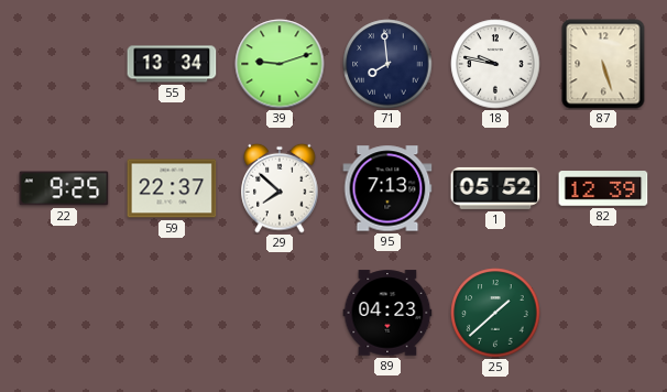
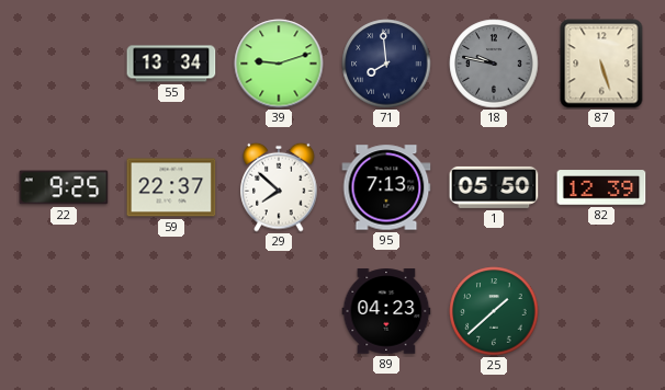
18 dial: white -> grey
1: 05:52 -> 05:50
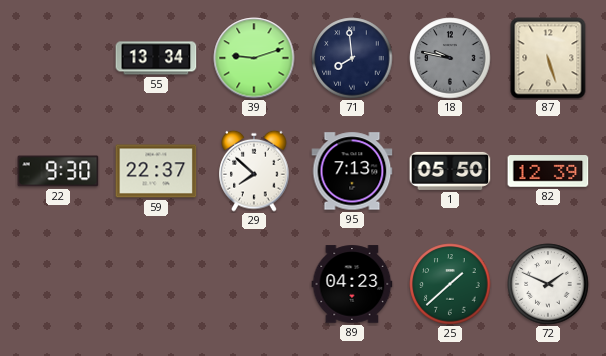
22: 9:25 -> 9:30
72: none -> 1:49
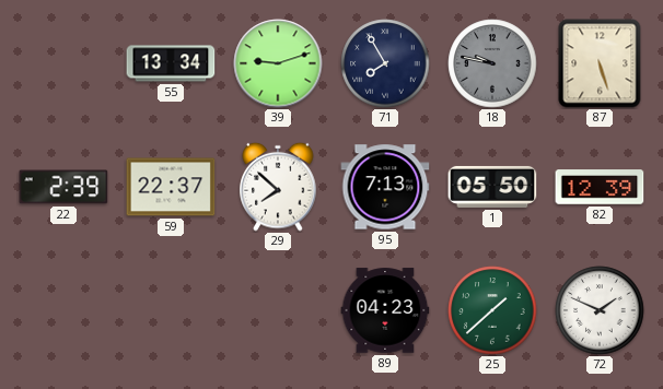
71: 7:59 -> 7:55
22: 9:30 -> 2:39
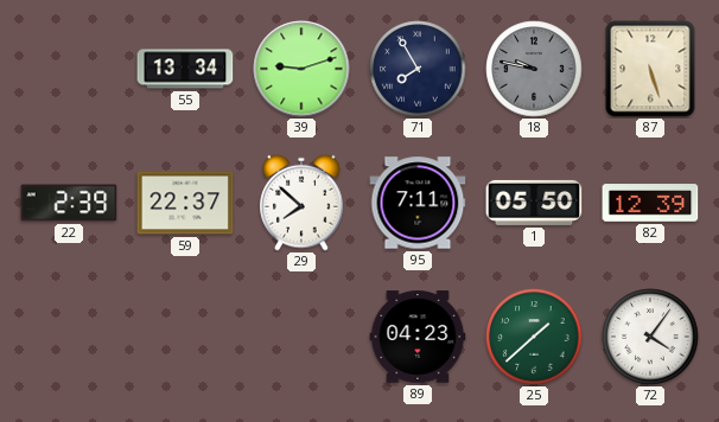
95: 7:13 -> 7:11
72: 1:49 -> 4:06
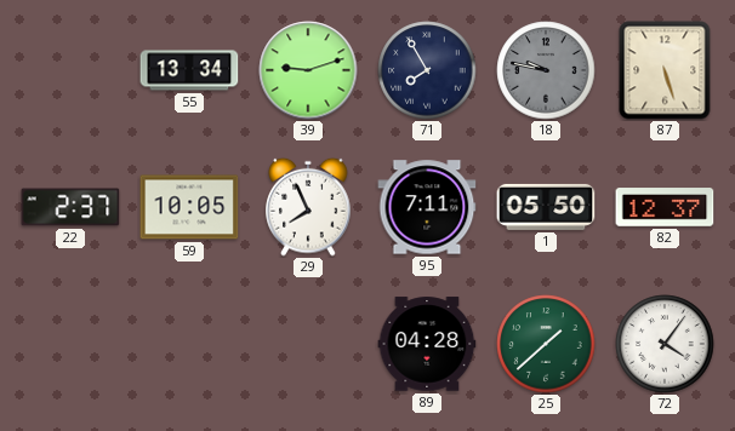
22: 2:39 -> 2:37
59: 22:37 -> 10:05
29: 7:52 -> 7:56
82: 12:39 -> 12:37
89: 04:23 -> 04:28
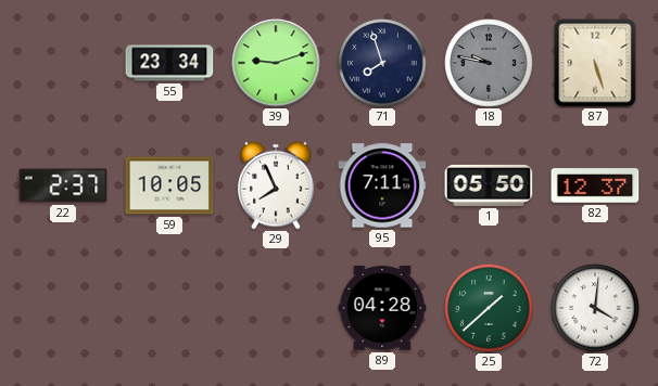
55: 13:34 -> 23:34
71: 7:55 -> 7:57
72: 4:06 -> 4:01
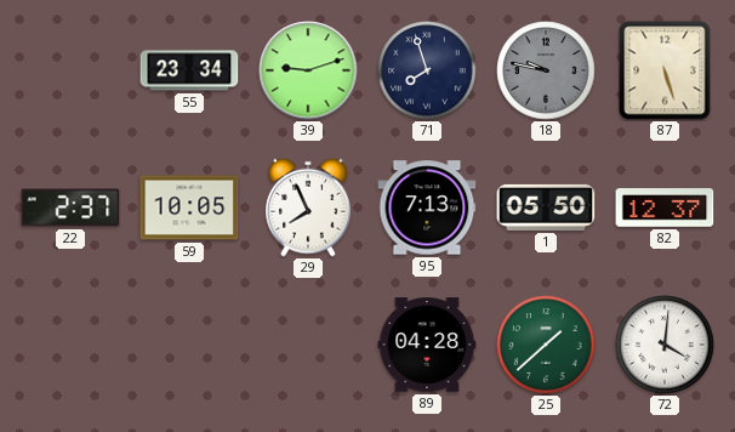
95: 7:11 -> 7:13
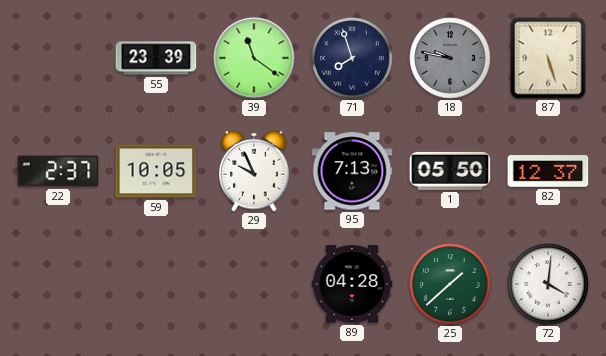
55: 23:34 -> 23:39
39: 9:12 -> 11:21
29: 7:56 -> 9:56
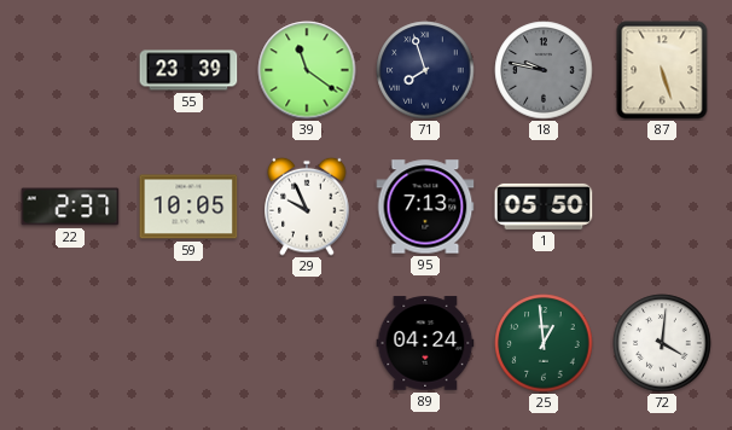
82: 12:37 -> none
89: 04:28 -> 04:24
25: 1:38 -> 12:59
